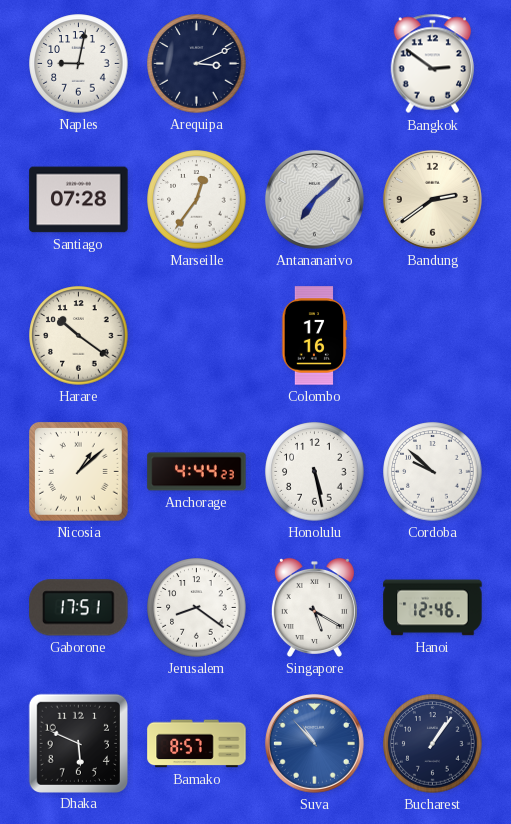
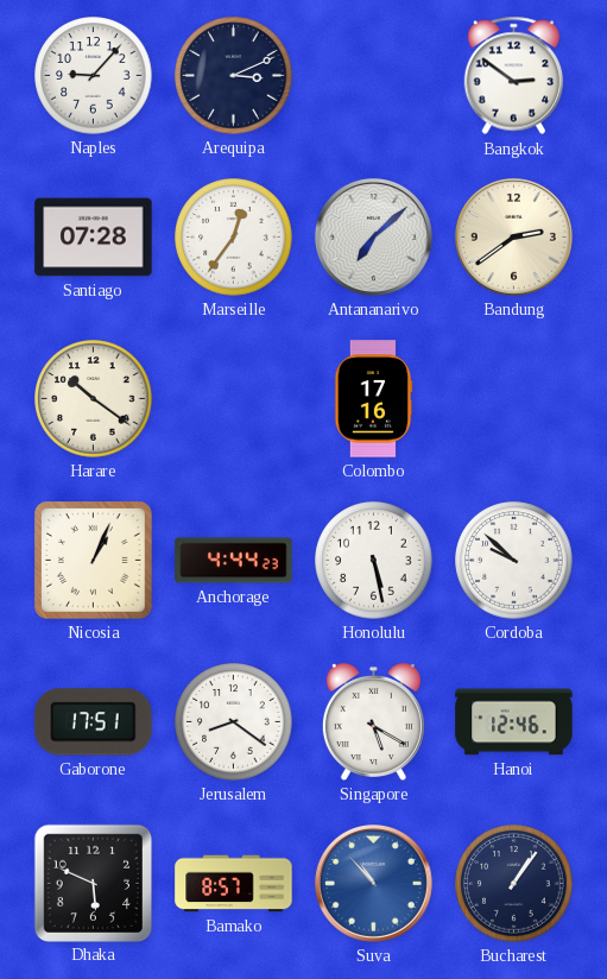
Naples: 9:02 -> 9:07
Nicosia: 1:08 -> 1:04
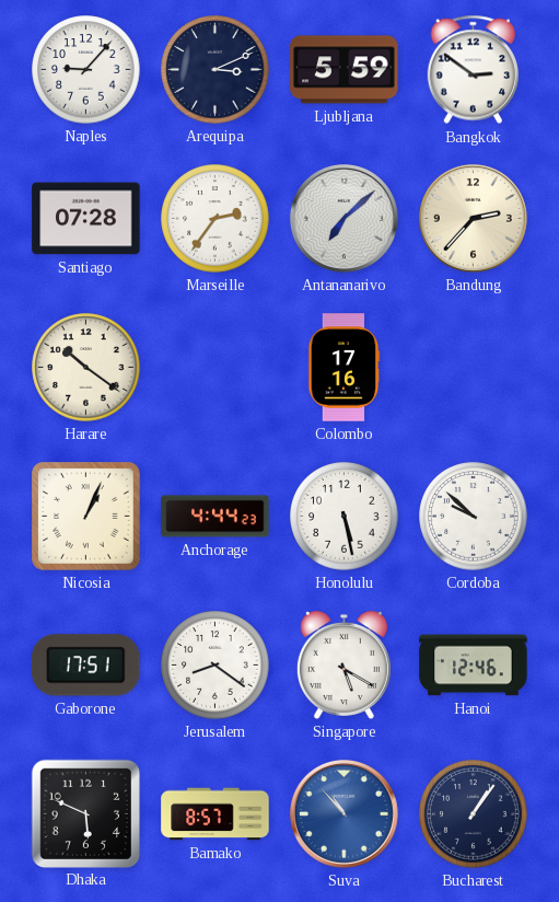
Ljubljana: none -> 5:59
Marseille: 12:36 -> 2:36
Bandung: 2:39 -> 2:37
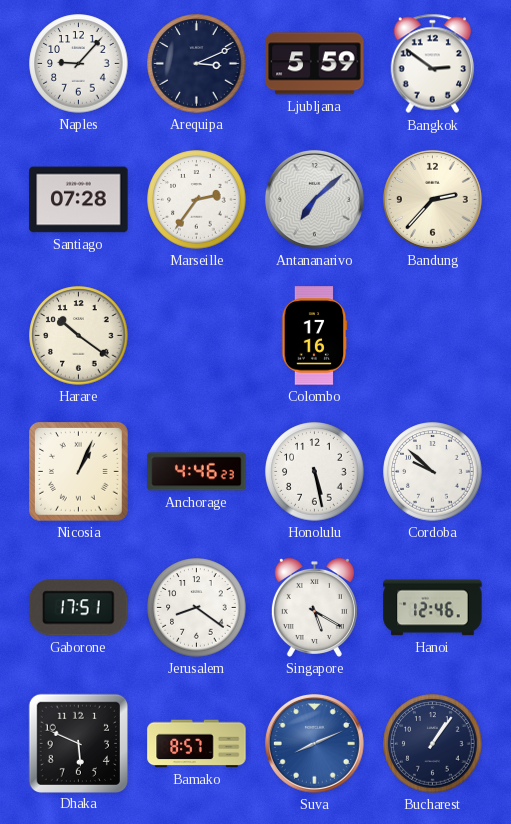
Anchorage: 4:44 -> 4:46
Suva: 10:53 -> 8:11
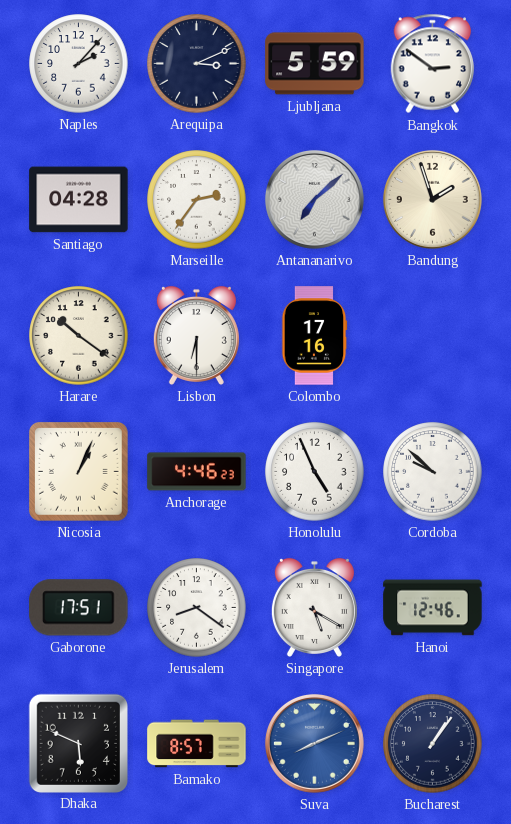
Naples: 9:07 -> 2:07
Santiago: 07:28 -> 04:28
Bandung: 2:37 -> 1:57
Lisbon: none -> 6:30
Honolulu: 5:28 -> 4:56
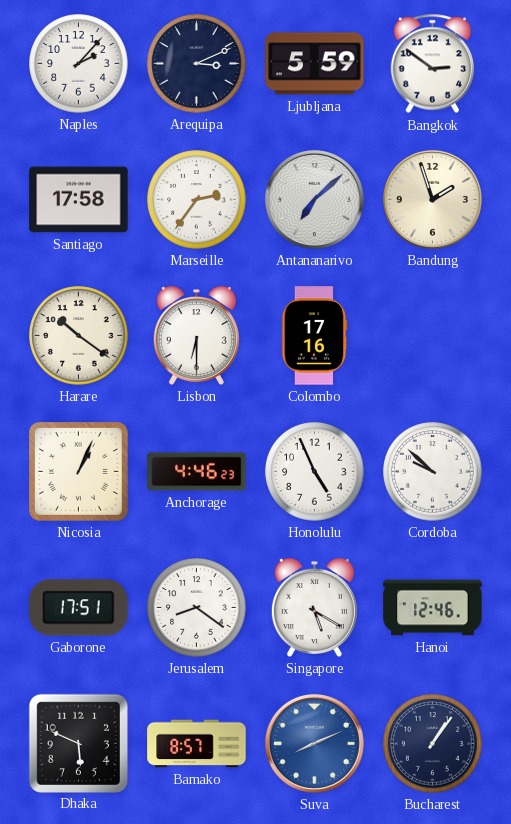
Santiago: 04:28 -> 17:58
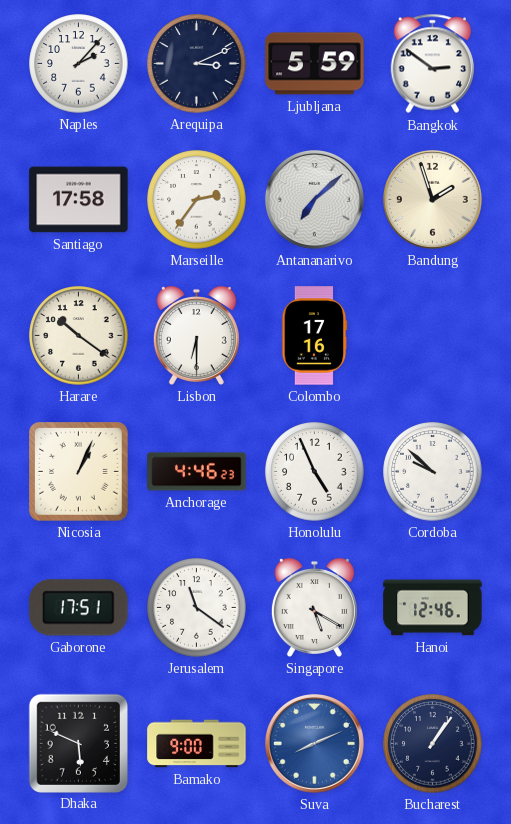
Jerusalem: 8:21 -> 11:21
Bamako: 8:57 -> 9:00
